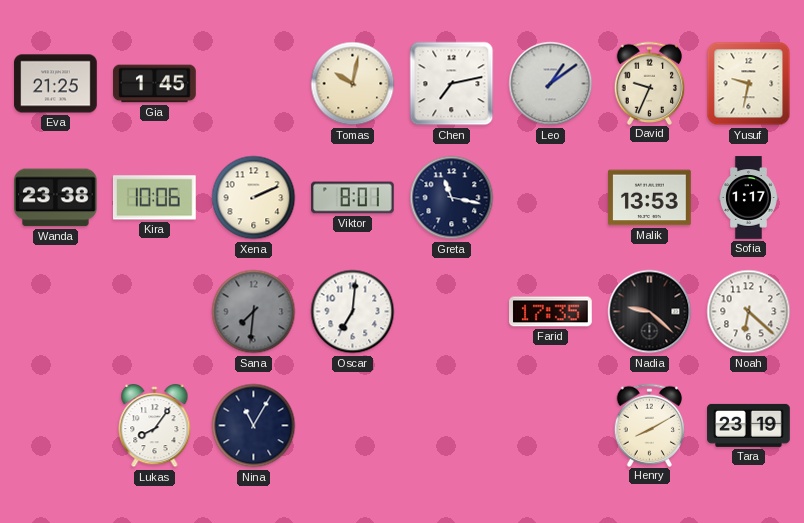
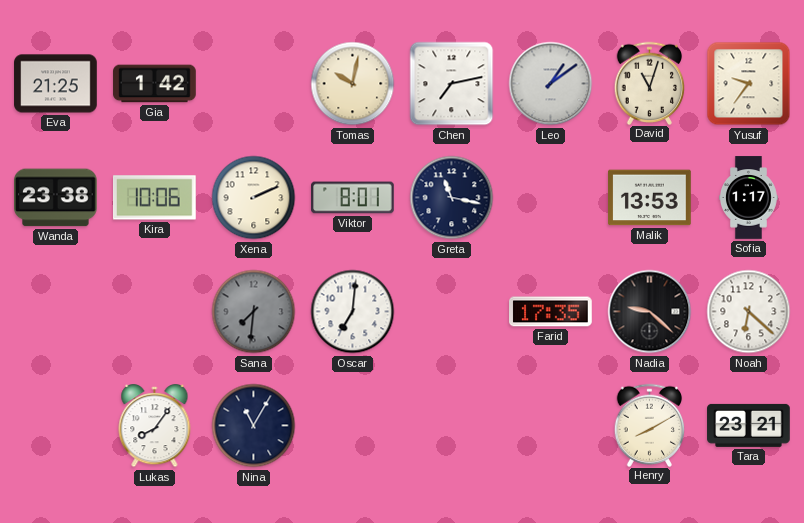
Gia: 1:45 -> 1:42
David: 9:34 -> 11:03
Yusuf: 9:32 -> 9:36
Tara: 23:19 -> 23:21
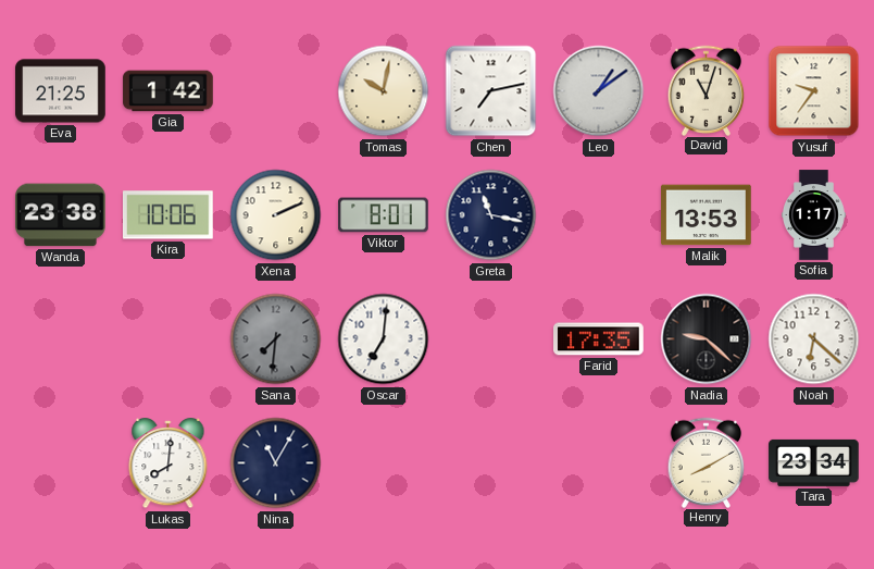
Lukas: 8:06 -> 8:01
Tara: 23:21 -> 23:34
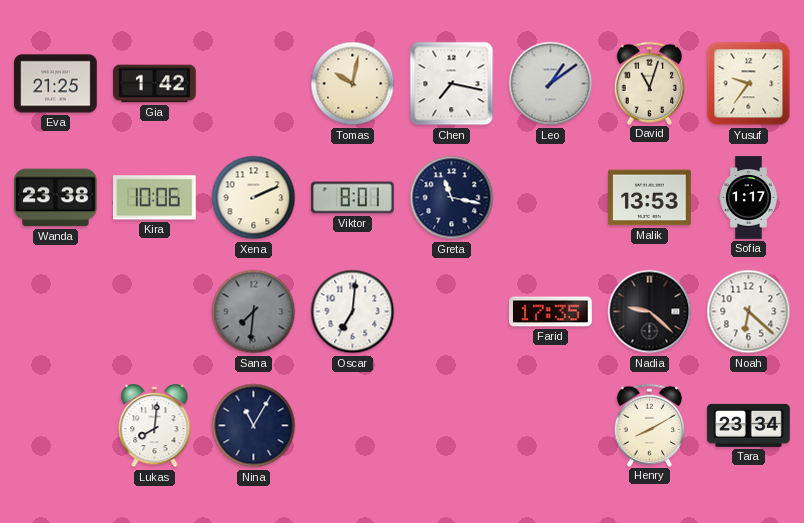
Chen: 7:13 -> 7:17
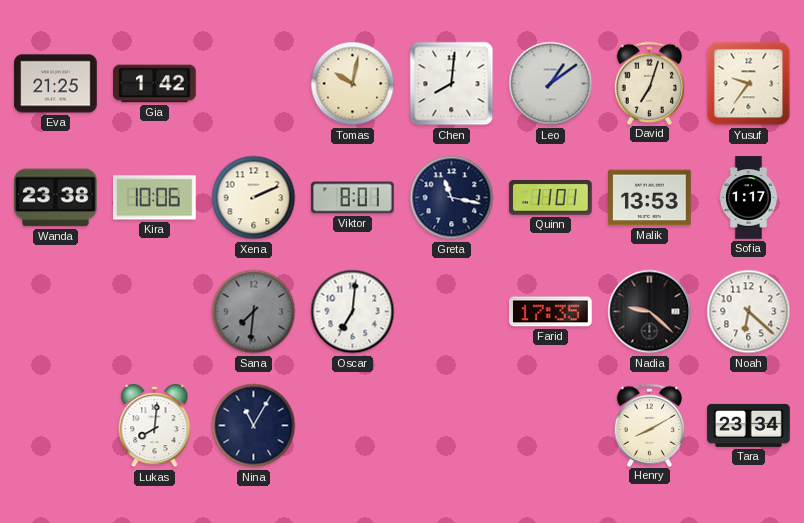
Chen: 7:17 -> 8:01
David: 11:03 -> 7:03
Quinn: none -> 11:01
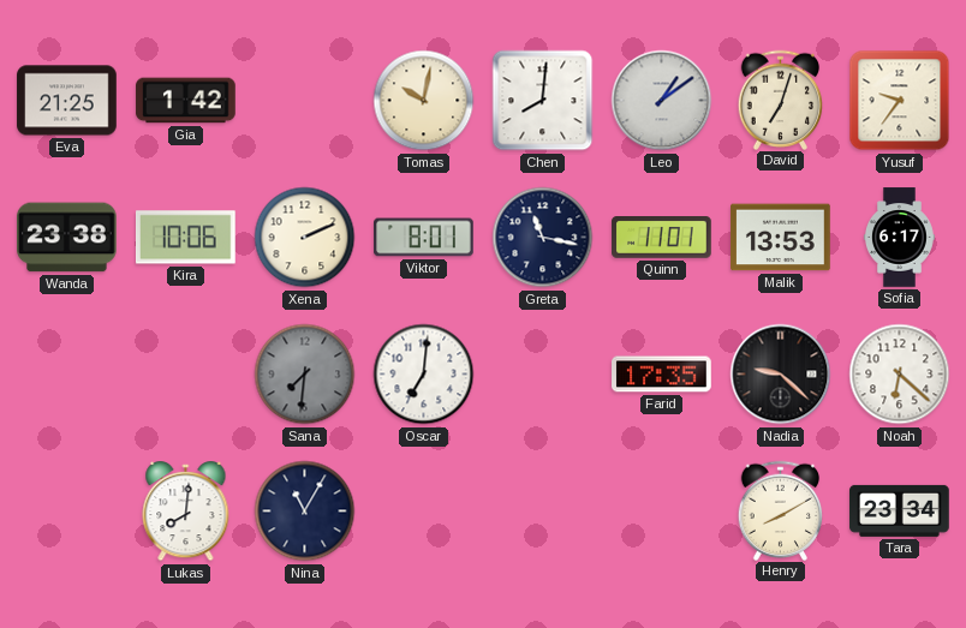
Sofia: 1:17 -> 6:17
